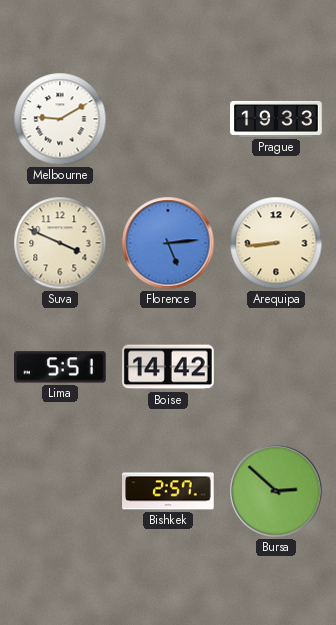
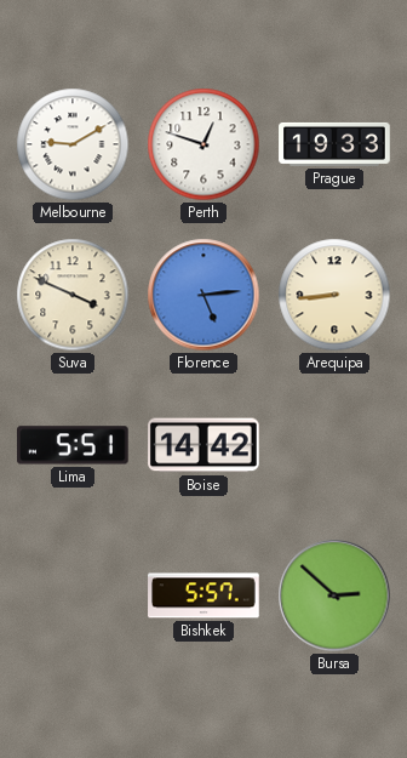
Perth: none -> 12:48
Bishkek: 2:57 -> 5:57
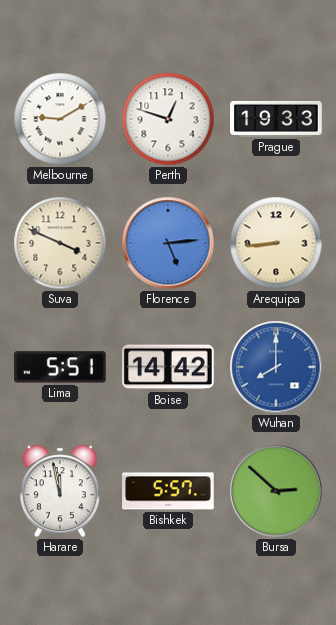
Wuhan: none -> 8:00
Harare: none -> 11:58
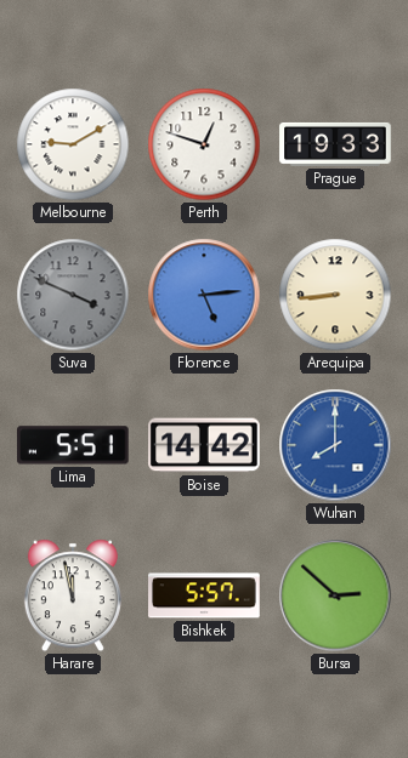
Suva dial: cream -> grey
